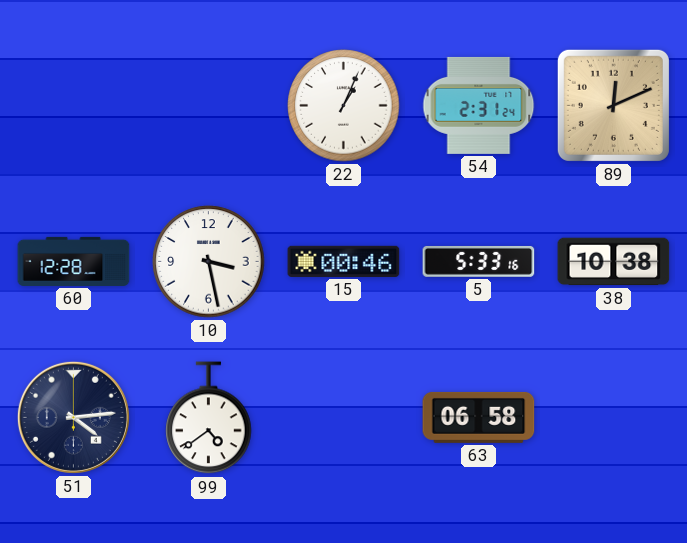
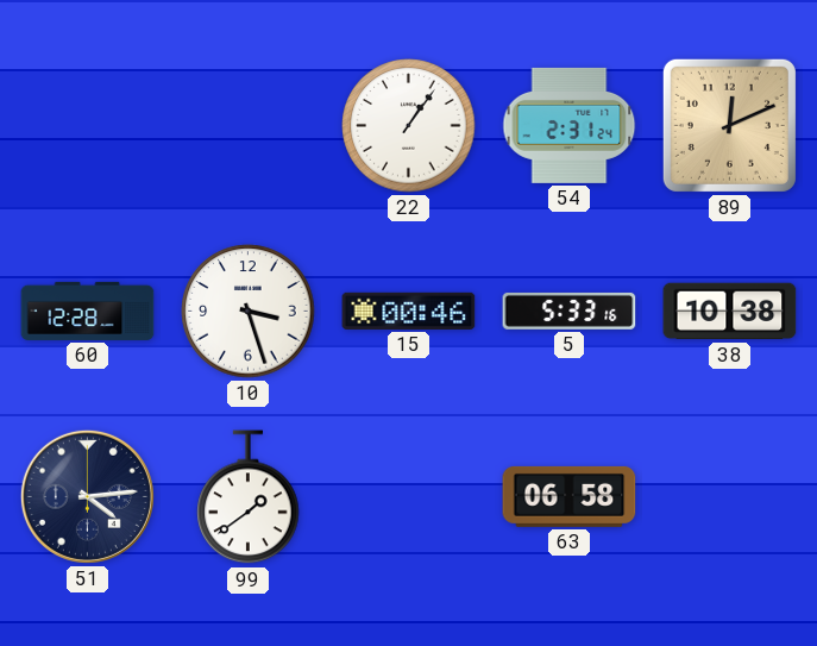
22: 1:04 -> 1:06
10: 3:28 -> 3:27
99: 4:39 -> 1:39
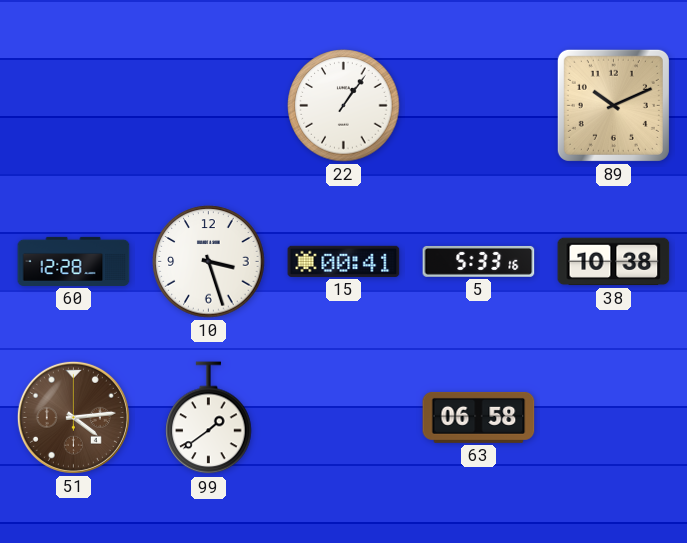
54: 2:31 -> none
89: 12:11 -> 10:11
15: 00:46 -> 00:41
51 dial: navy -> brown
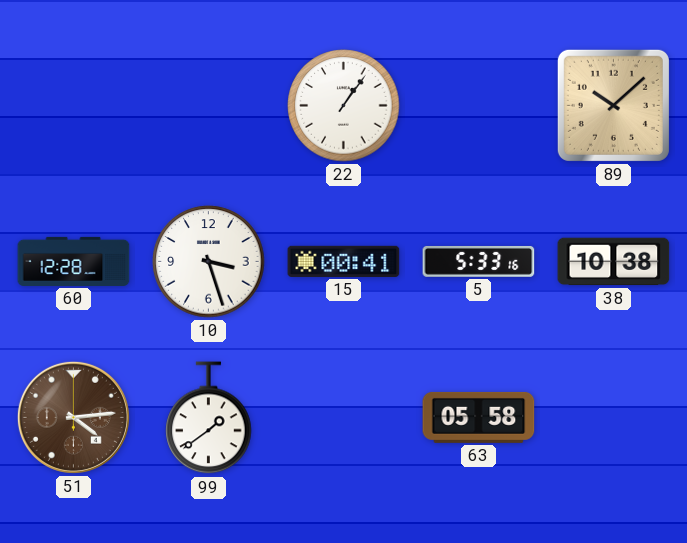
89: 10:11 -> 10:08
63: 06:58 -> 05:58
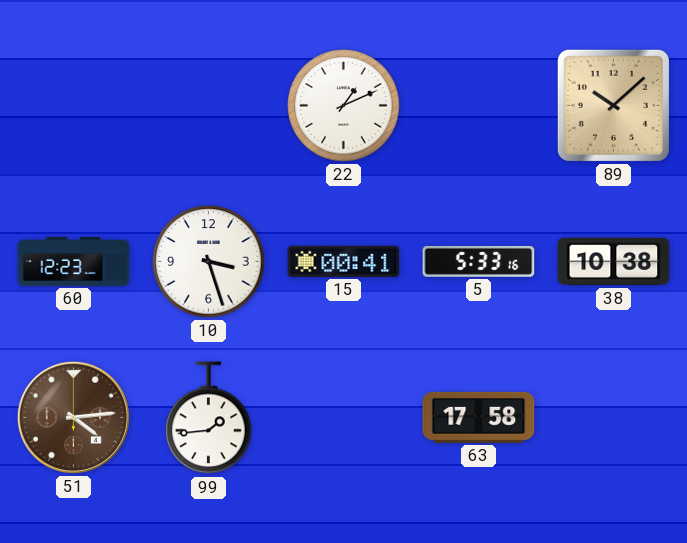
22: 1:06 -> 1:11
60: 12:28 -> 12:23
99: 1:39 -> 1:44
63: 05:58 -> 17:58
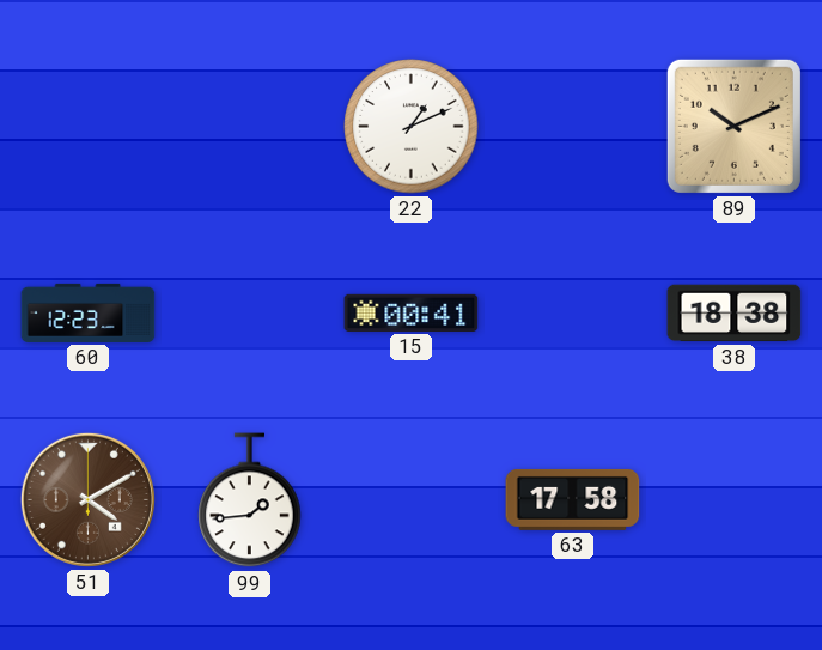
89: 10:08 -> 10:11
10: 3:27 -> none
5: 5:33 -> none
38: 10:38 -> 18:38
51: 4:14 -> 4:10
